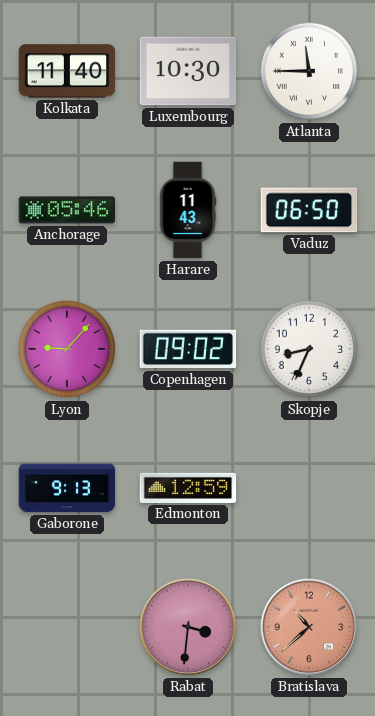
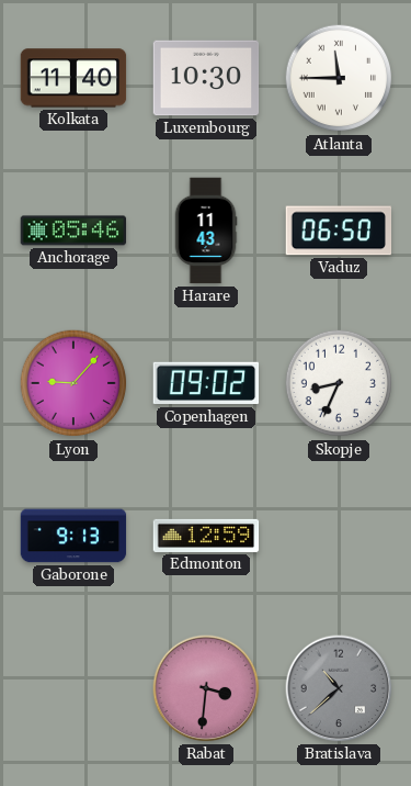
Bratislava dial: salmon -> grey
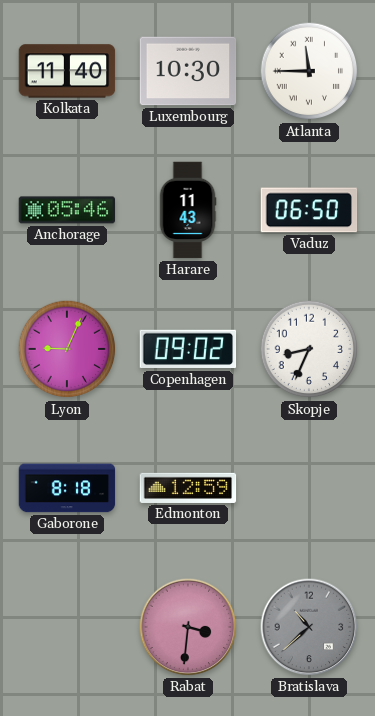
Lyon: 9:07 -> 9:04
Gaborone: 9:13 -> 8:18
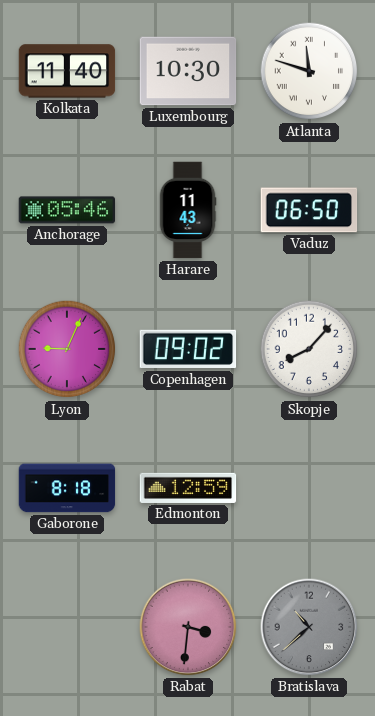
Atlanta: 11:45 -> 11:48
Skopje: 8:34 -> 8:07
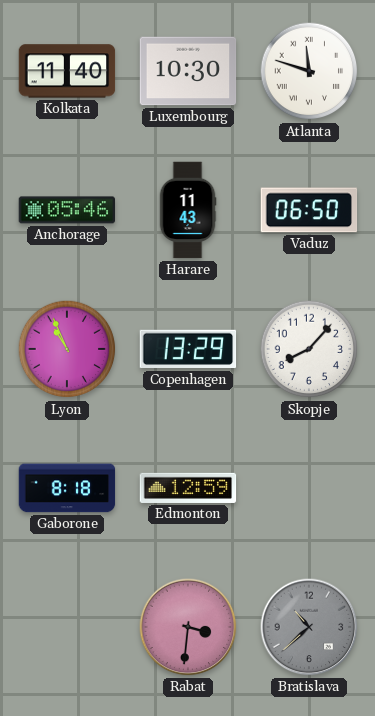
Lyon: 9:04 -> 10:56
Copenhagen: 09:02 -> 13:29
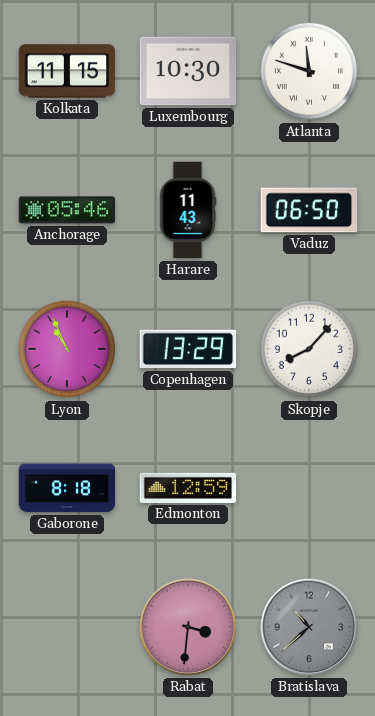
Kolkata: 11:40 -> 11:15
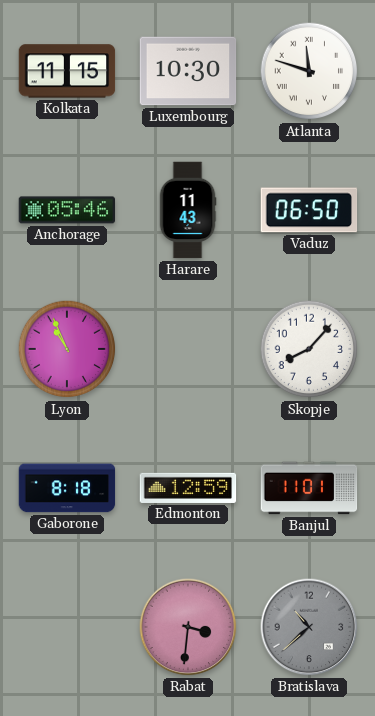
Copenhagen: 13:29 -> none
Banjul: none -> 11:01
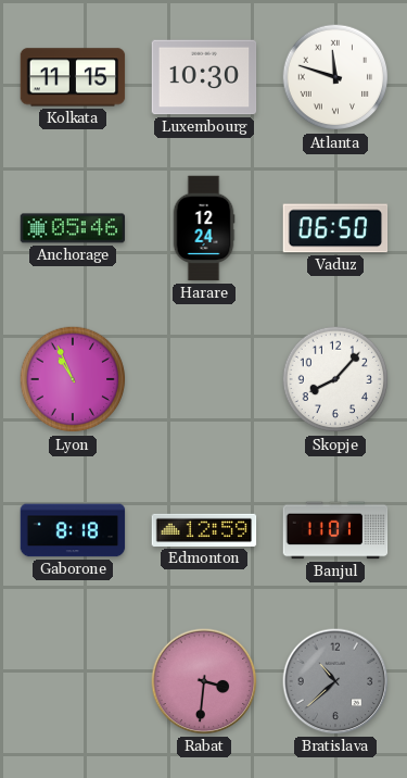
Harare: 11:43 -> 12:24
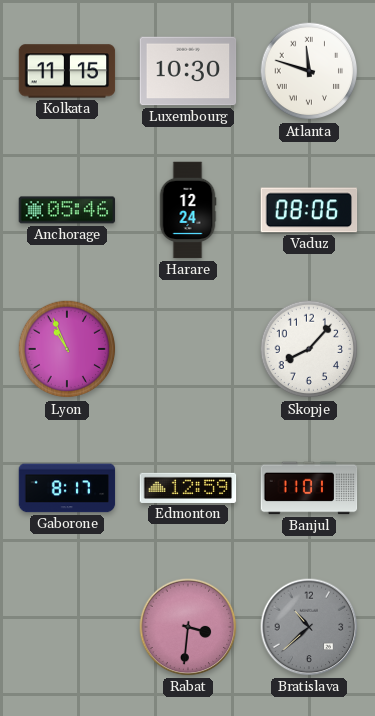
Vaduz: 06:50 -> 08:06
Gaborone: 8:18 -> 8:17
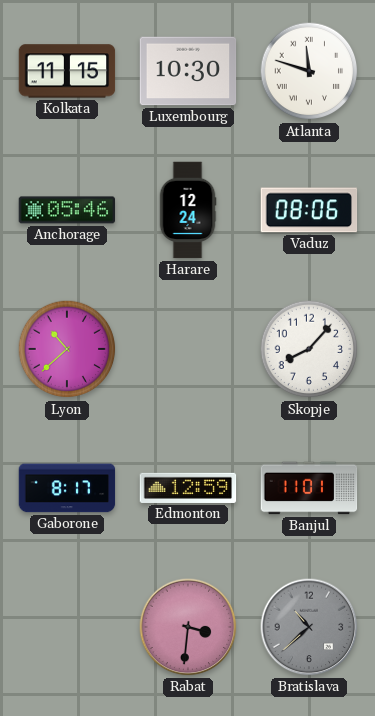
Lyon: 10:56 -> 10:38
